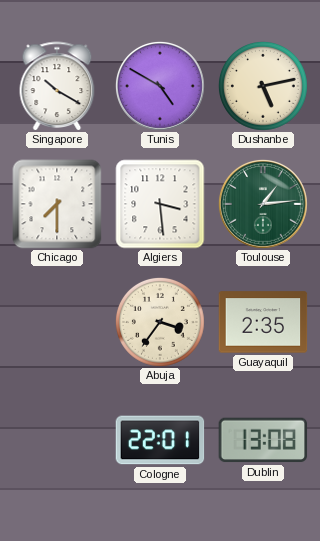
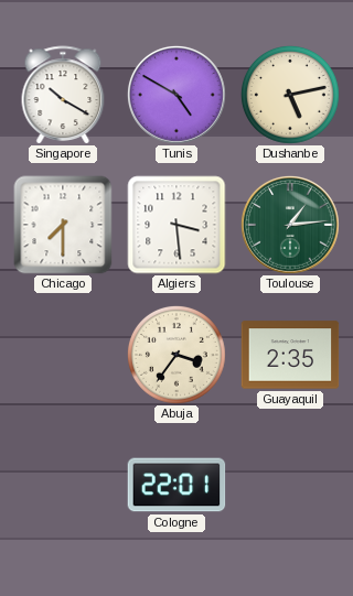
Dublin: 13:08 -> none
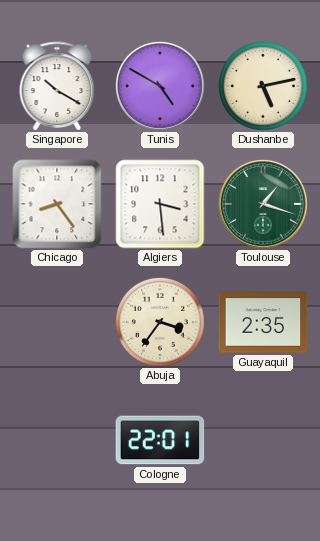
Chicago: 7:30 -> 8:24
Toulouse: 1:14 -> 1:18
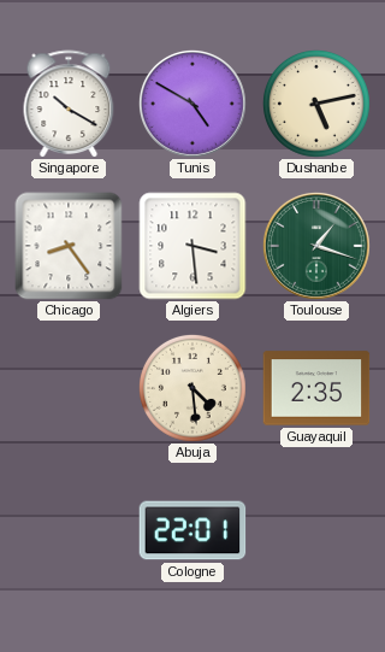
Abuja: 3:36 -> 4:29
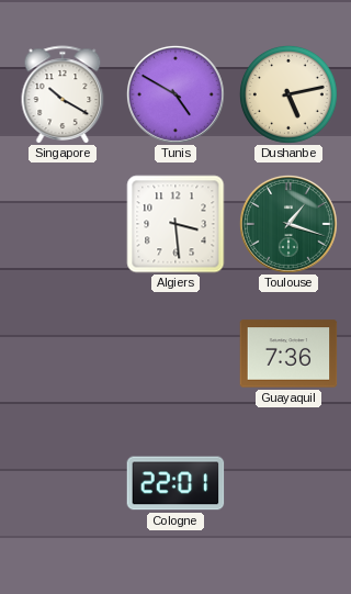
Chicago: 8:24 -> none
Abuja: 4:29 -> none
Guayaquil: 2:35 -> 7:36
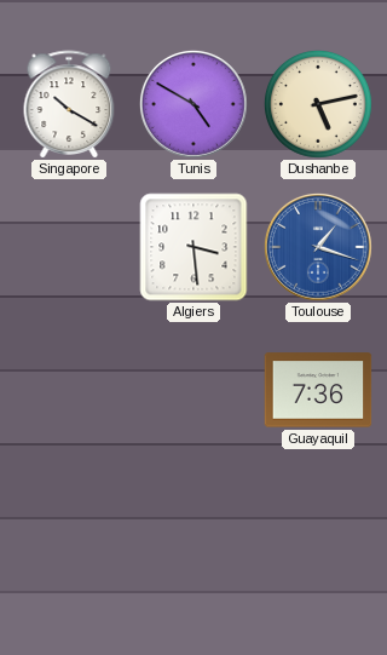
Toulouse dial: green -> blue
Cologne: 22:01 -> none
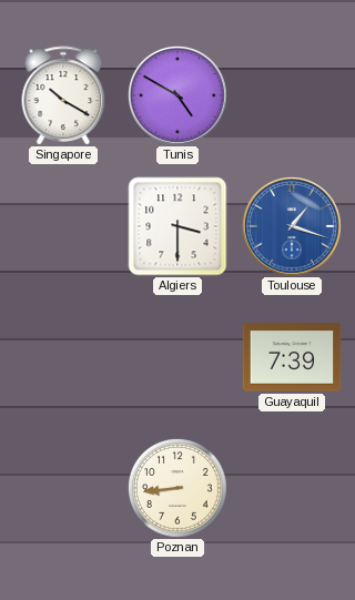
Dushanbe: 5:13 -> none
Algiers: 3:29 -> 3:30
Guayaquil: 7:36 -> 7:39
Poznan: none -> 8:44
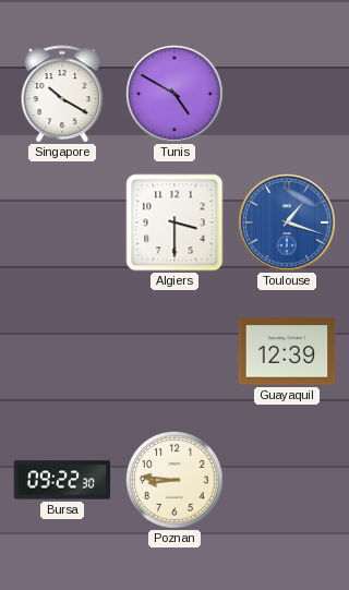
Guayaquil: 7:39 -> 12:39
Bursa: none -> 09:22
Poznan: 8:44 -> 8:46
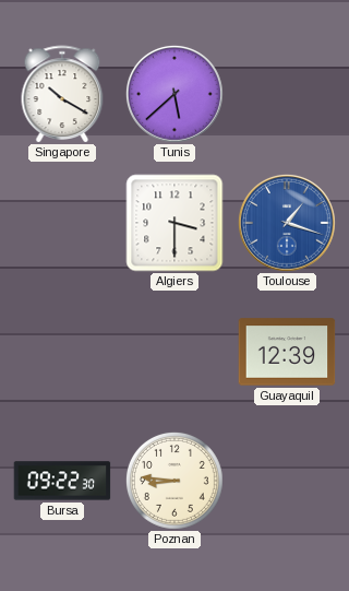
Tunis: 4:50 -> 5:38
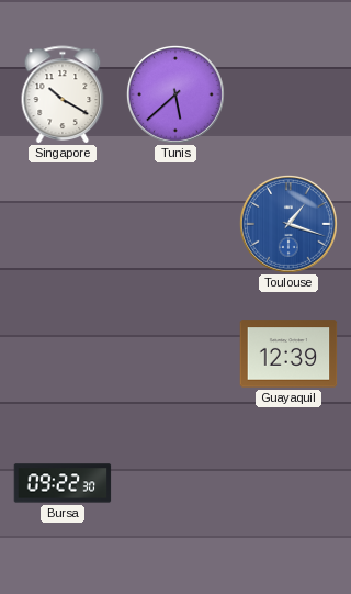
Algiers: 3:30 -> none
Poznan: 8:46 -> none
